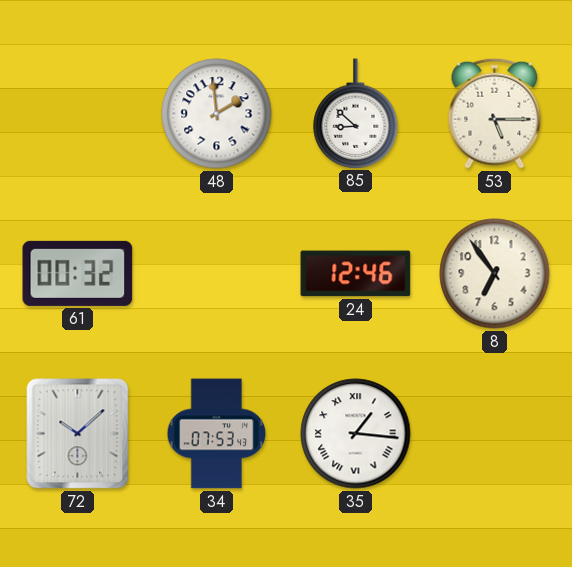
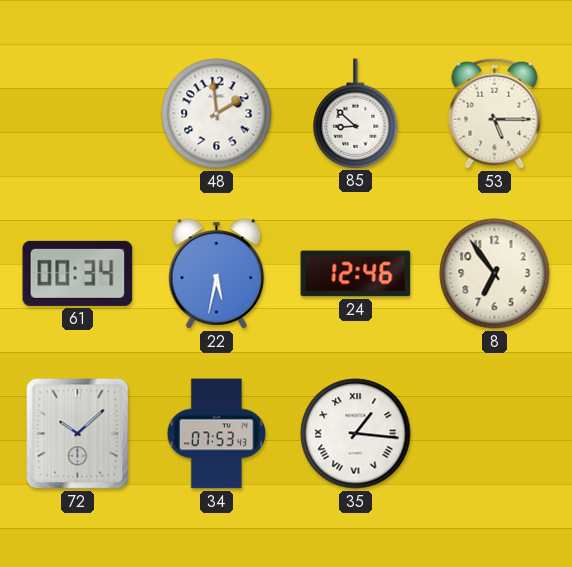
61: 00:32 -> 00:34
22: none -> 5:32
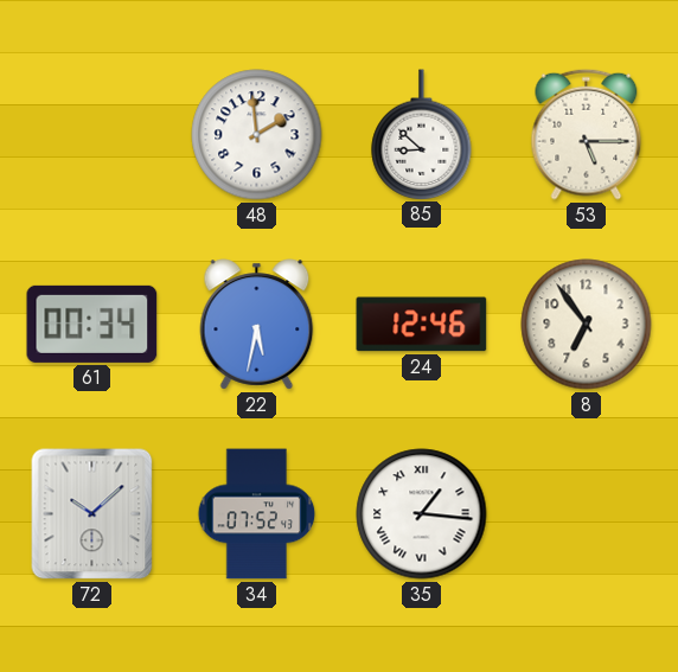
34: 07:53 -> 07:52
